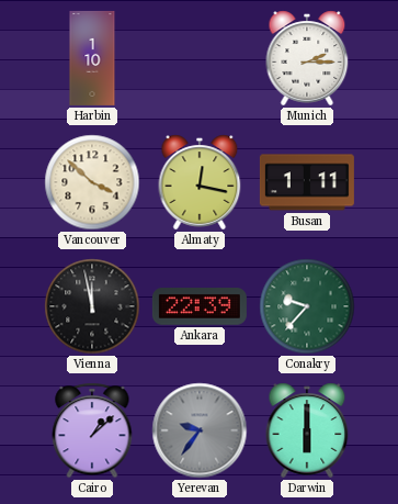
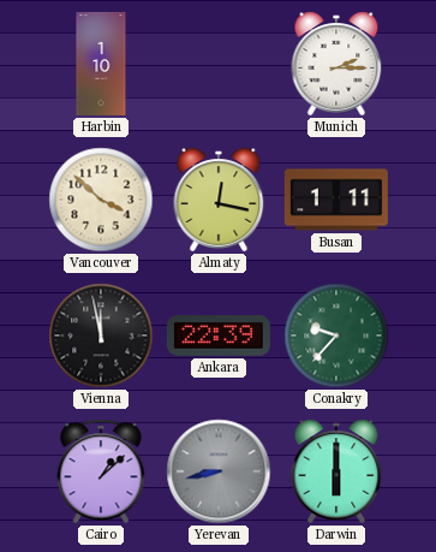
Yerevan: 9:36 -> 8:43
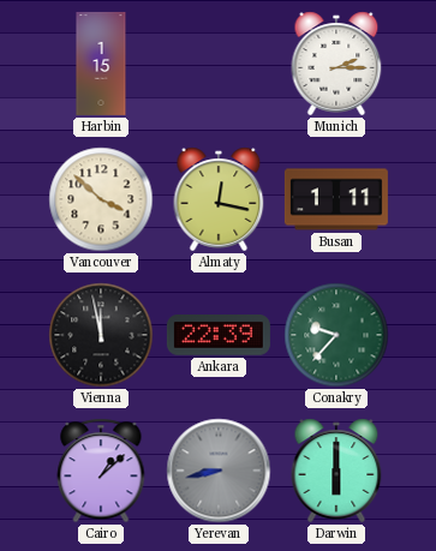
Harbin: 1:10 -> 1:15
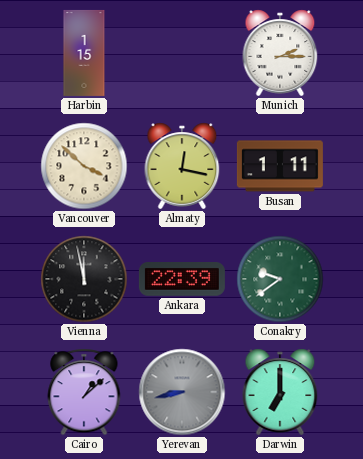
Conakry: 9:37 -> 9:39
Darwin: 6:00 -> 7:00
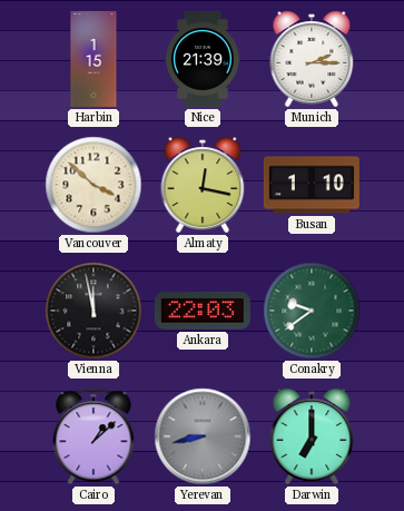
Nice: none -> 21:39
Busan: 1:11 -> 1:10
Ankara: 22:39 -> 22:03
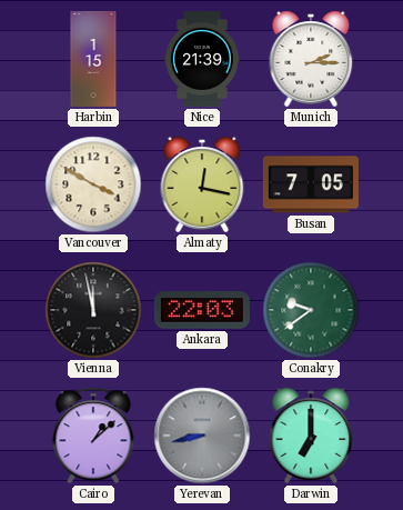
Vancouver: 3:52 -> 3:50
Busan: 1:10 -> 7:05
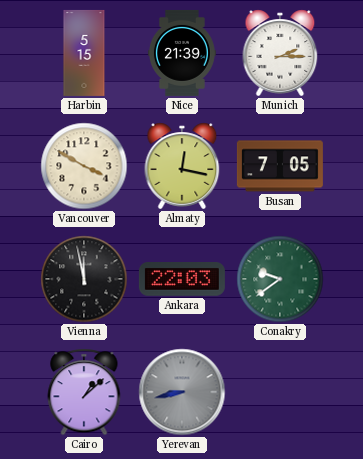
Harbin: 1:15 -> 5:15
Darwin: 7:00 -> none
